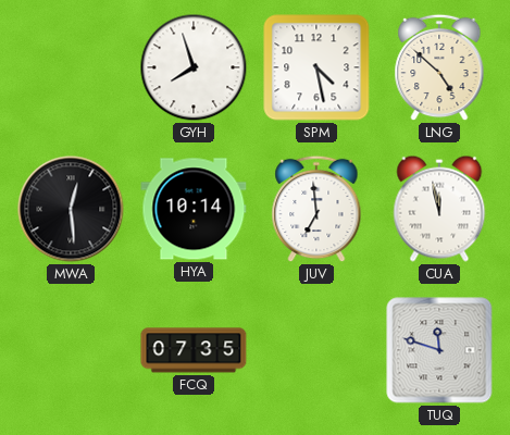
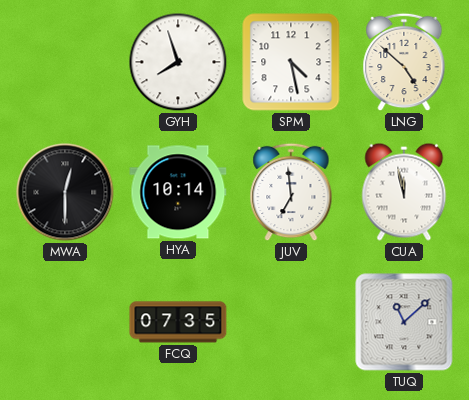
MWA: 12:29 -> 12:30
TUQ: 11:48 -> 11:08
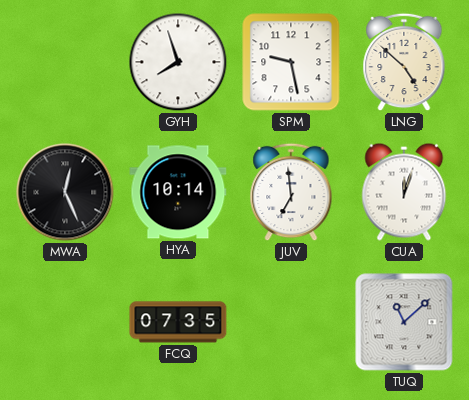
SPM: 4:28 -> 9:28
MWA: 12:30 -> 12:26
CUA: 11:58 -> 12:03
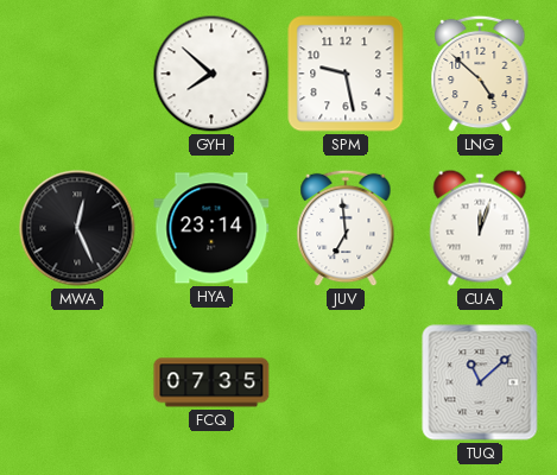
GYH: 7:57 -> 7:52
HYA: 10:14 -> 23:14
